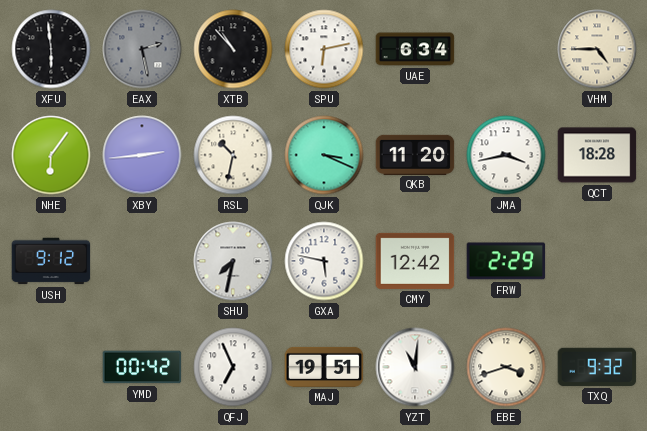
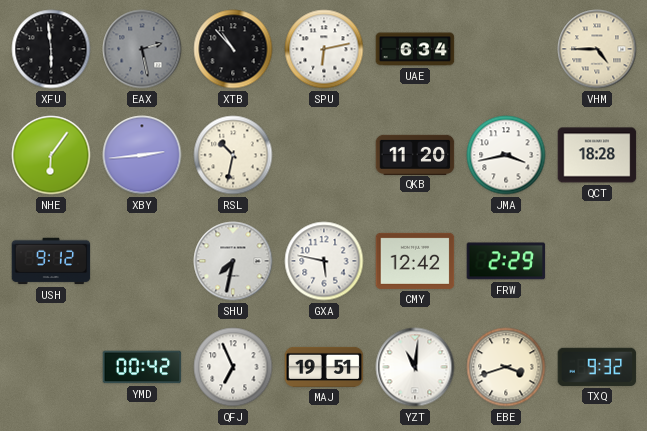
QJK: 3:19 -> none
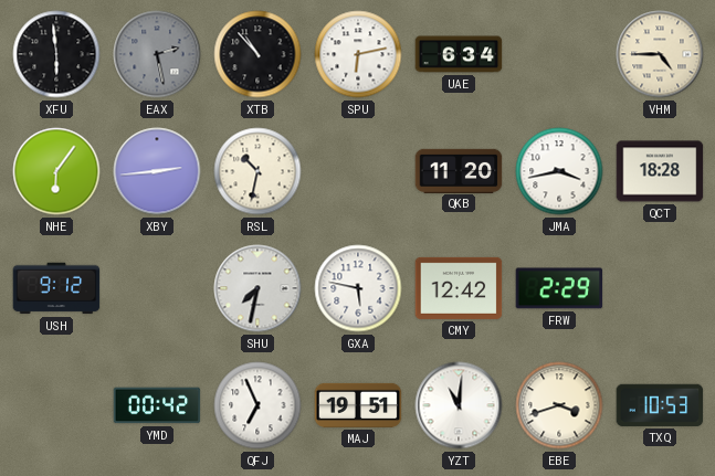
TXQ: 9:32 -> 10:53
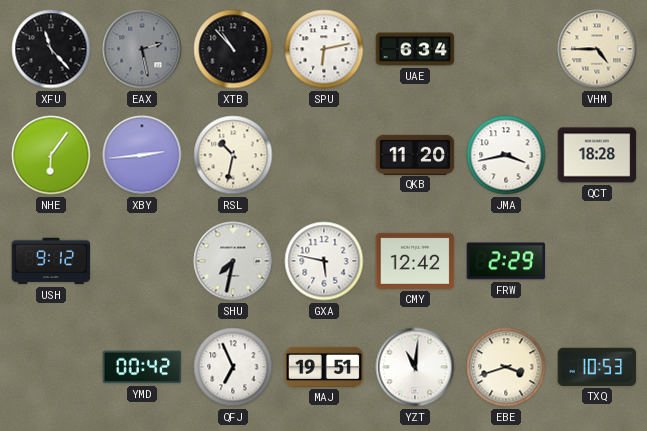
XFU: 5:59 -> 11:23
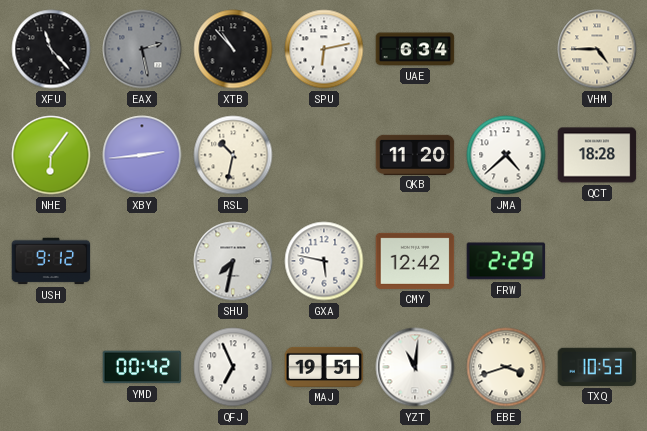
JMA: 3:43 -> 4:38
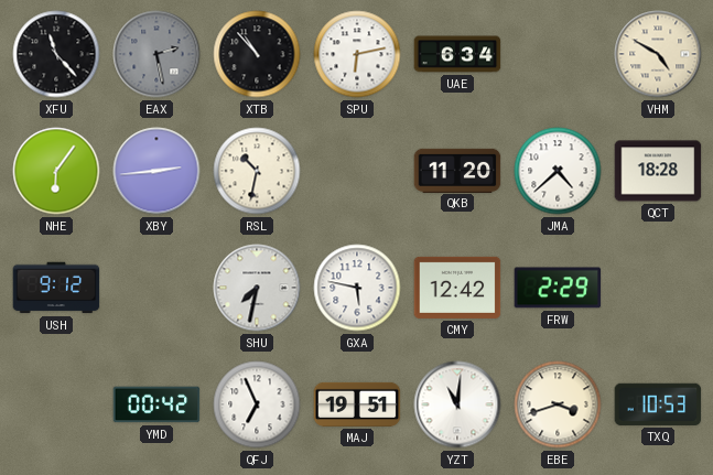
VHM: 4:45 -> 4:50
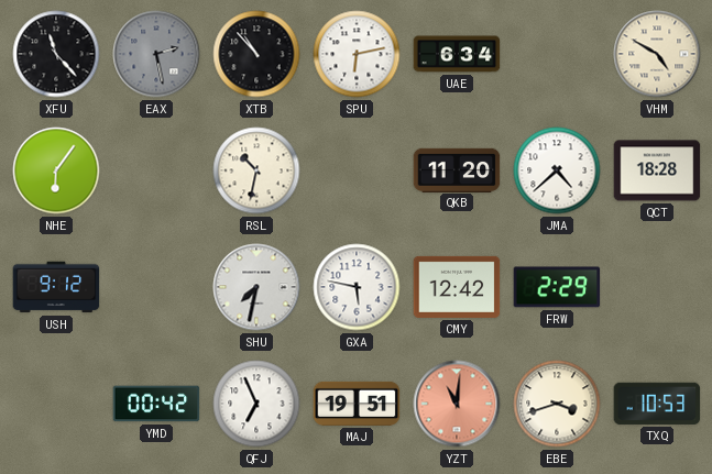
XBY: 2:44 -> none
YZT dial: white -> salmon
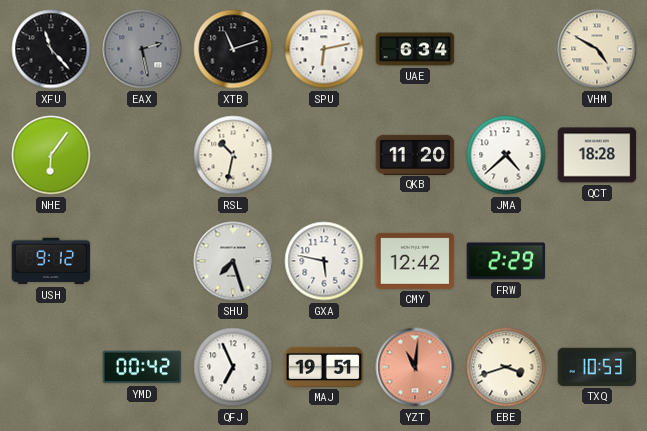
XTB: 10:53 -> 11:12
SHU: 7:32 -> 7:27
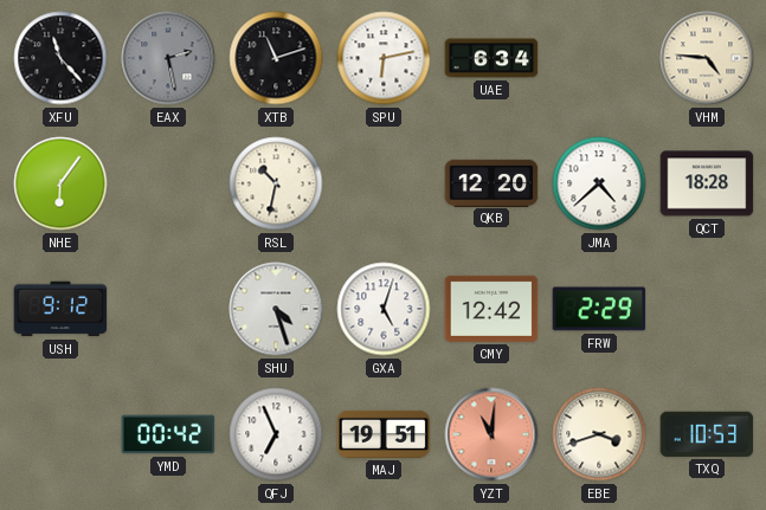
VHM: 4:50 -> 4:46
QKB: 11:20 -> 12:20
SHU: 7:27 -> 4:27
GXA: 5:47 -> 5:03
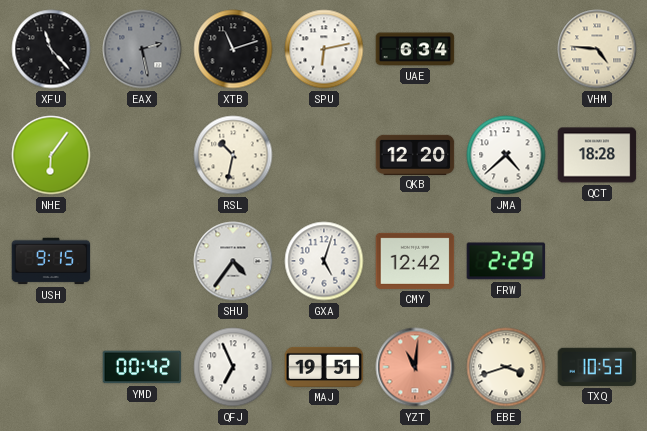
USH: 9:12 -> 9:15
SHU: 4:27 -> 4:36
